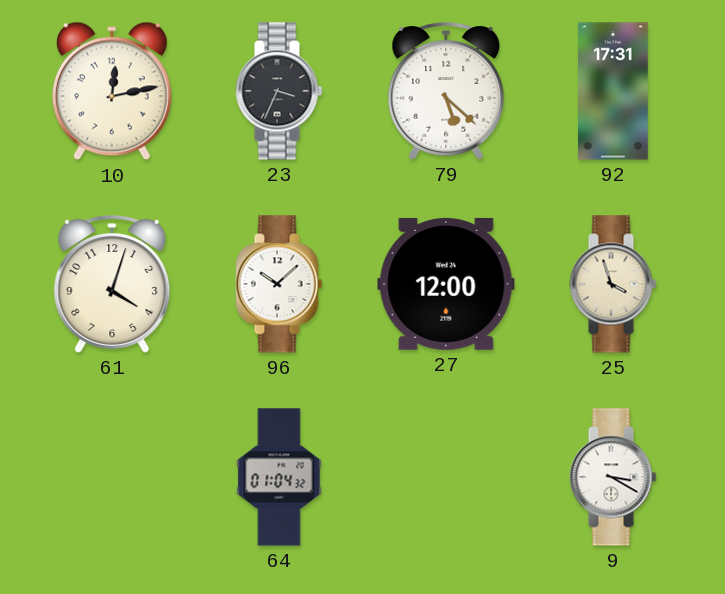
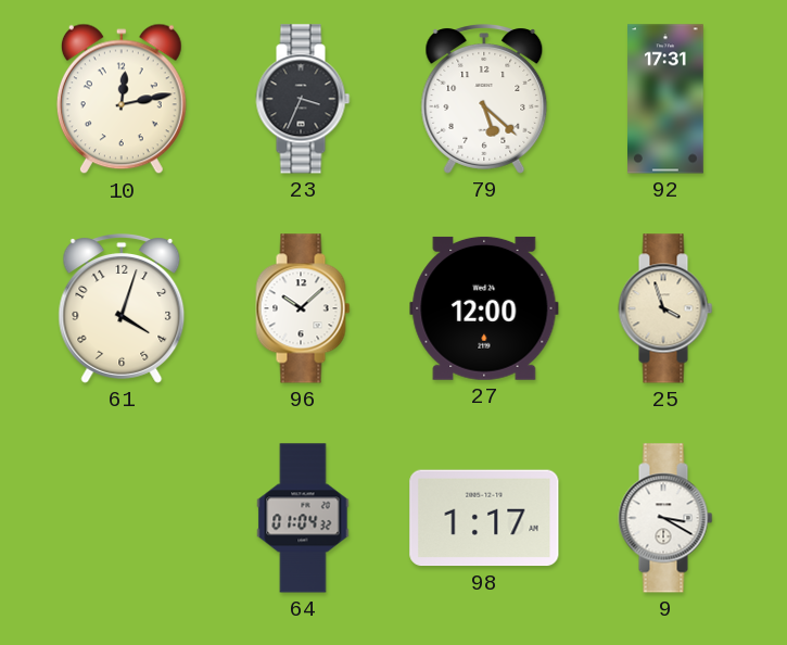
98: none -> 1:17
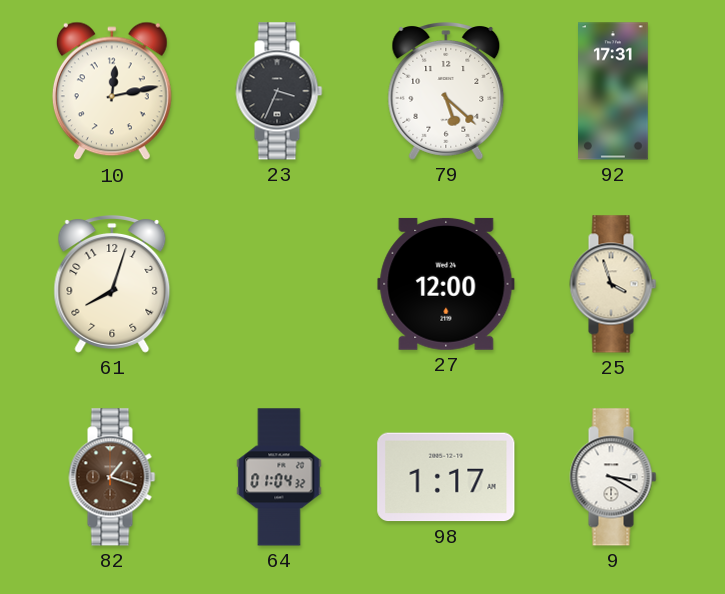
61: 4:03 -> 8:03
96: 10:08 -> none
82: none -> 1:18
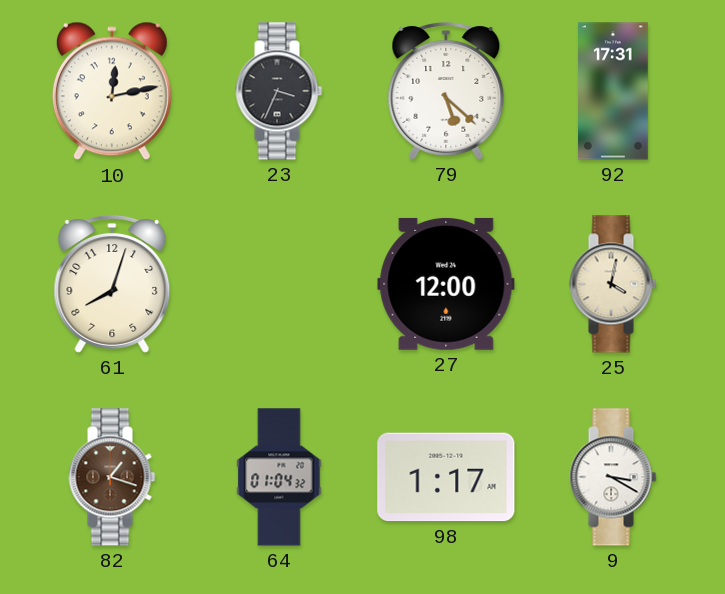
25: 3:57 -> 4:02
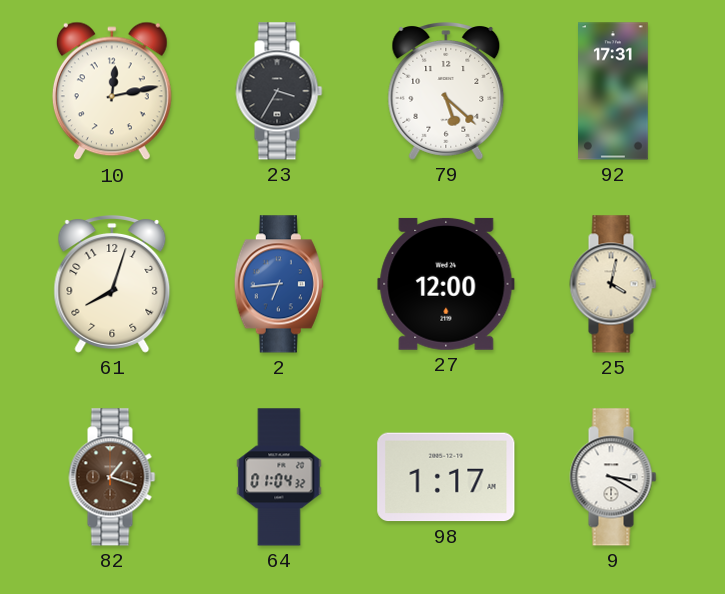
23: 3:34 -> 3:35
2: none -> 6:44
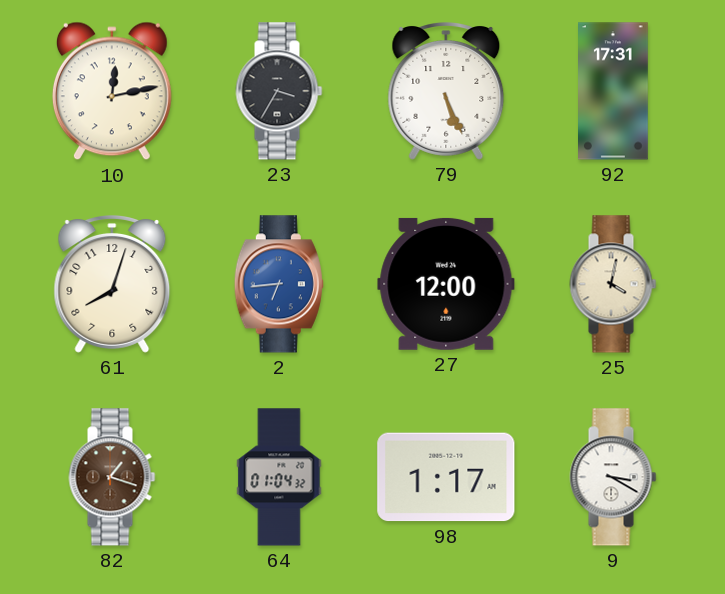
79: 5:22 -> 5:26
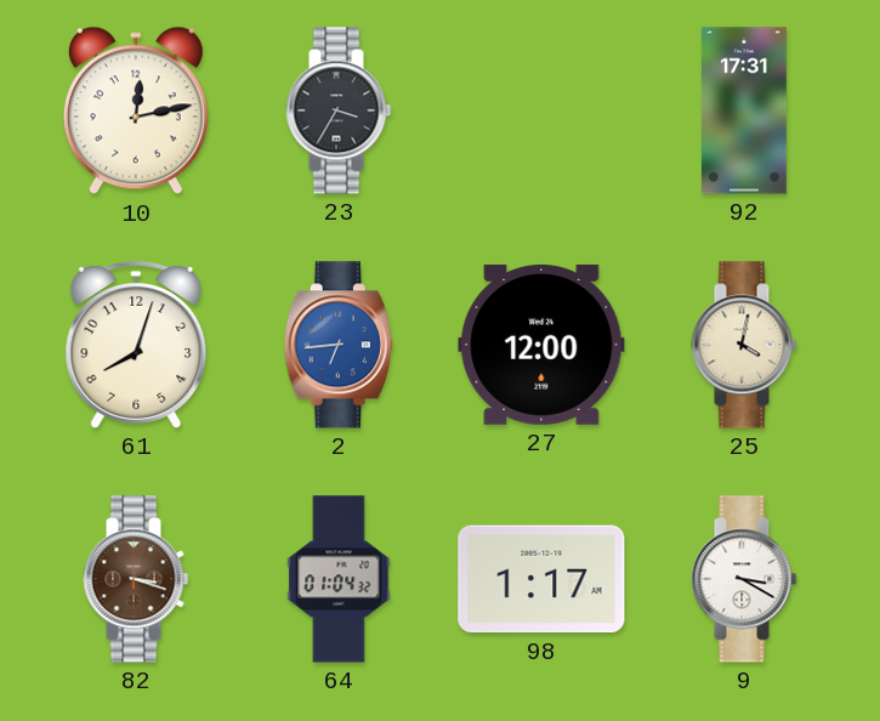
79: 5:26 -> none
82: 1:18 -> 3:18
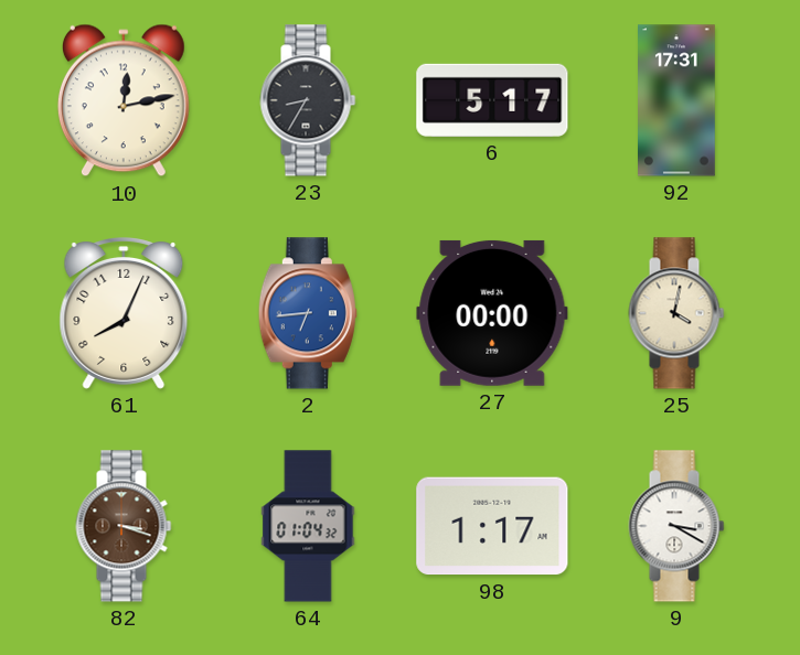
23: 3:35 -> 8:35
6: none -> 5:17
61: 8:03 -> 8:04
27: 12:00 -> 00:00
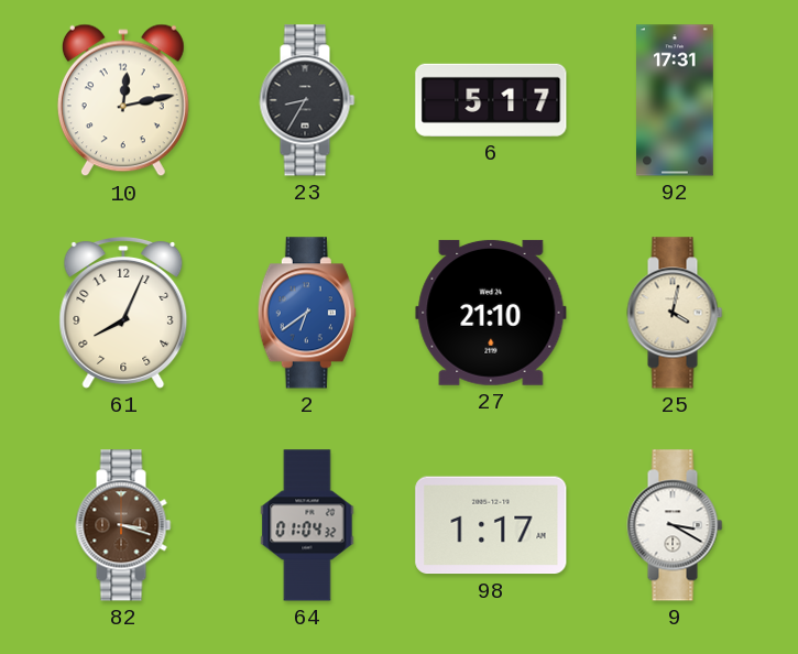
2: 6:44 -> 6:39
27: 00:00 -> 21:10
